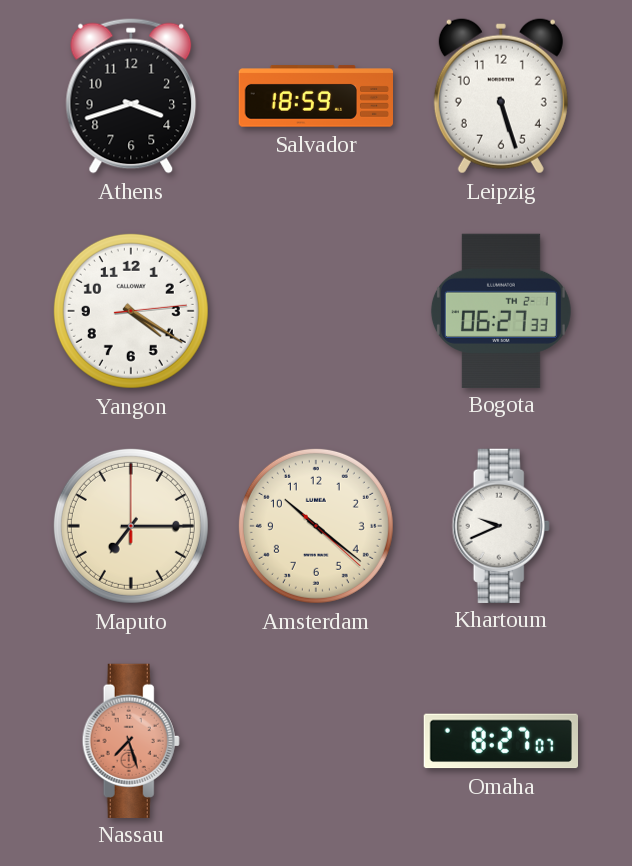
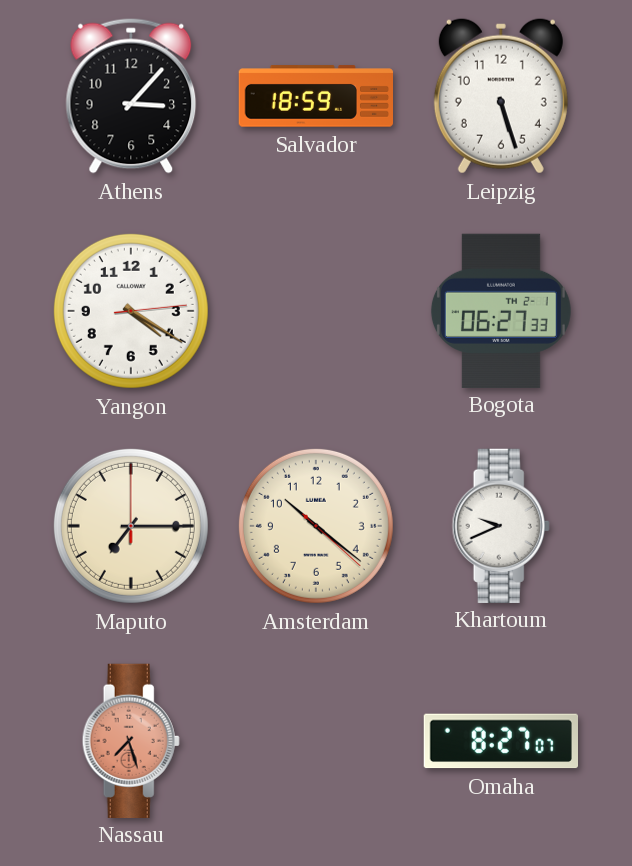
Athens: 3:42 -> 3:07
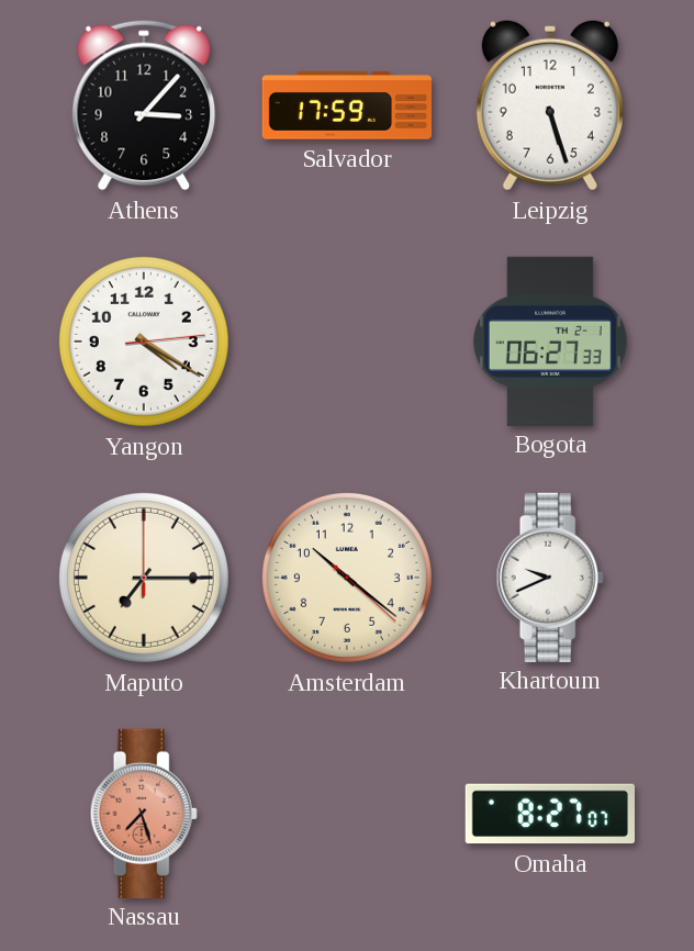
Salvador: 18:59 -> 17:59
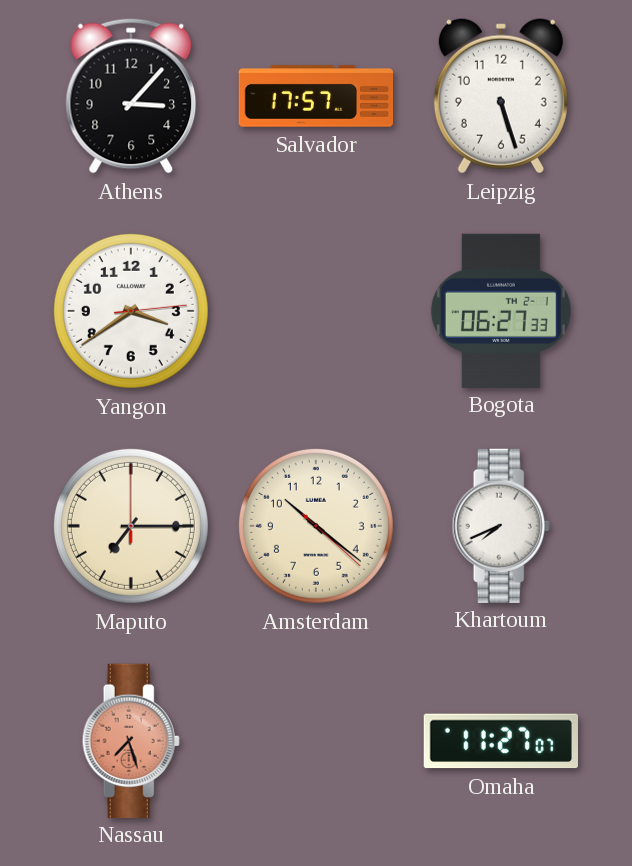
Salvador: 17:59 -> 17:57
Yangon: 4:20 -> 3:39
Khartoum: 9:41 -> 7:41
Omaha: 8:27 -> 11:27
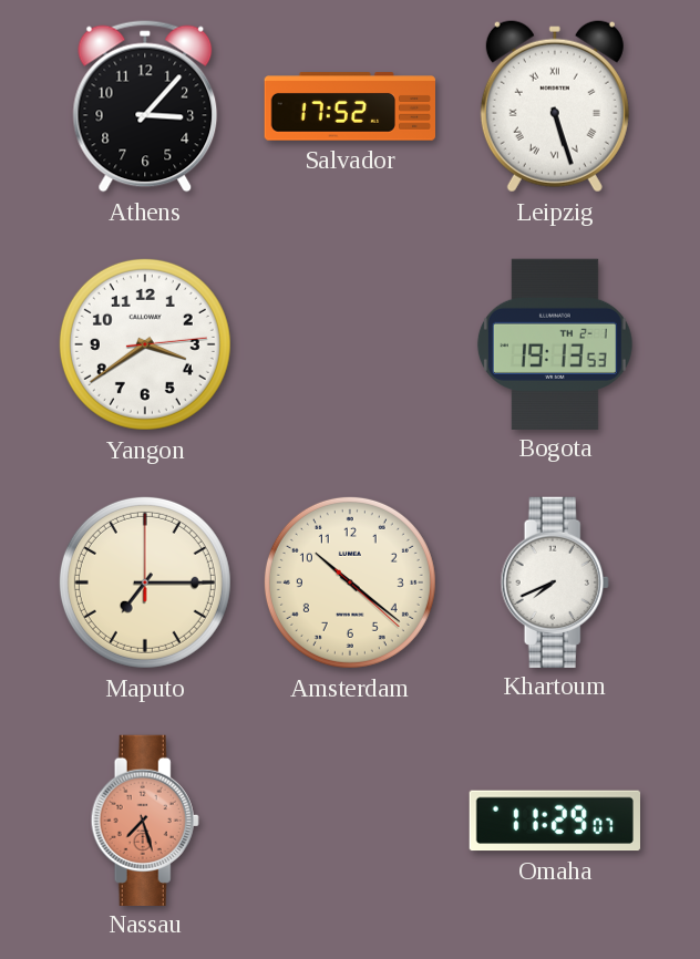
Salvador: 17:57 -> 17:52
Leipzig numerals: Arabic -> Roman
Bogota: 06:27 -> 19:13
Omaha: 11:27 -> 11:29
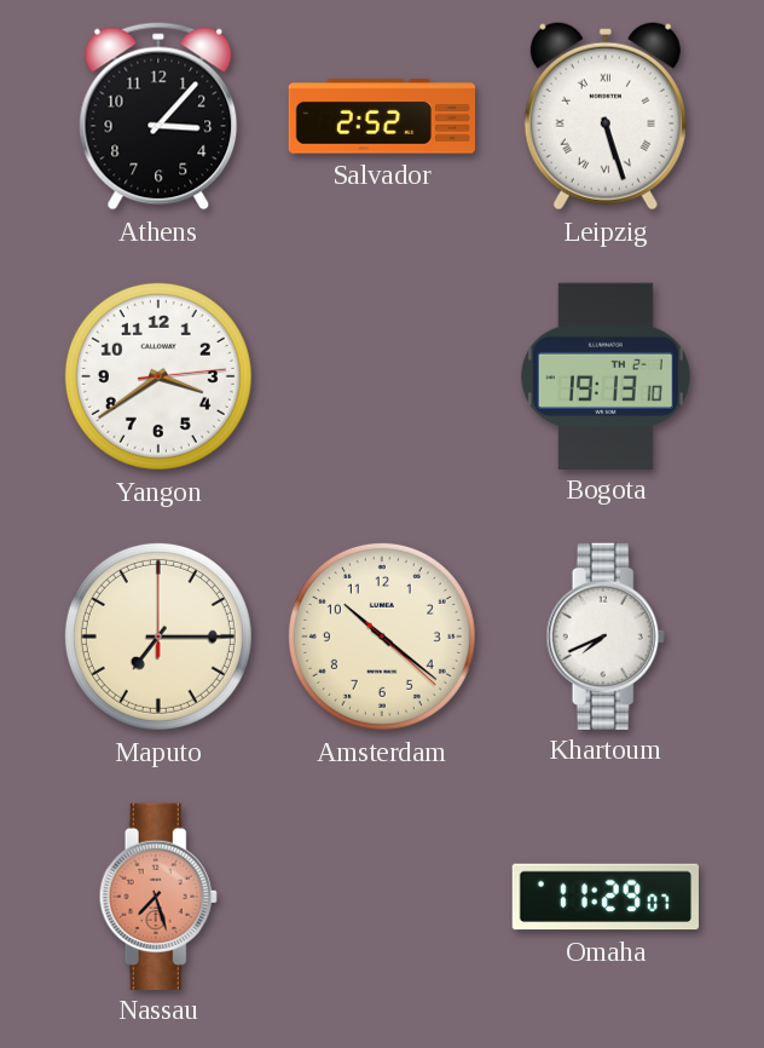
Salvador: 17:52 -> 2:52
Bogota: 19:13:53 -> 19:13:10
